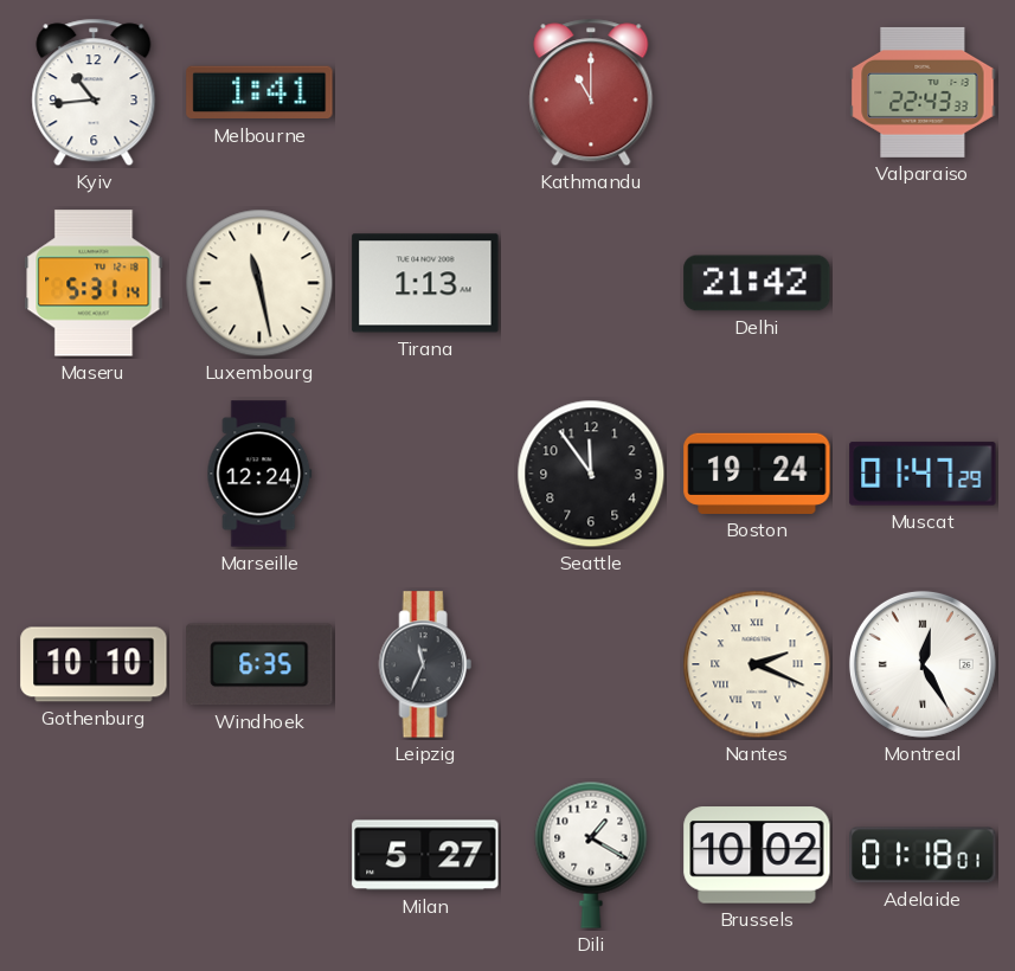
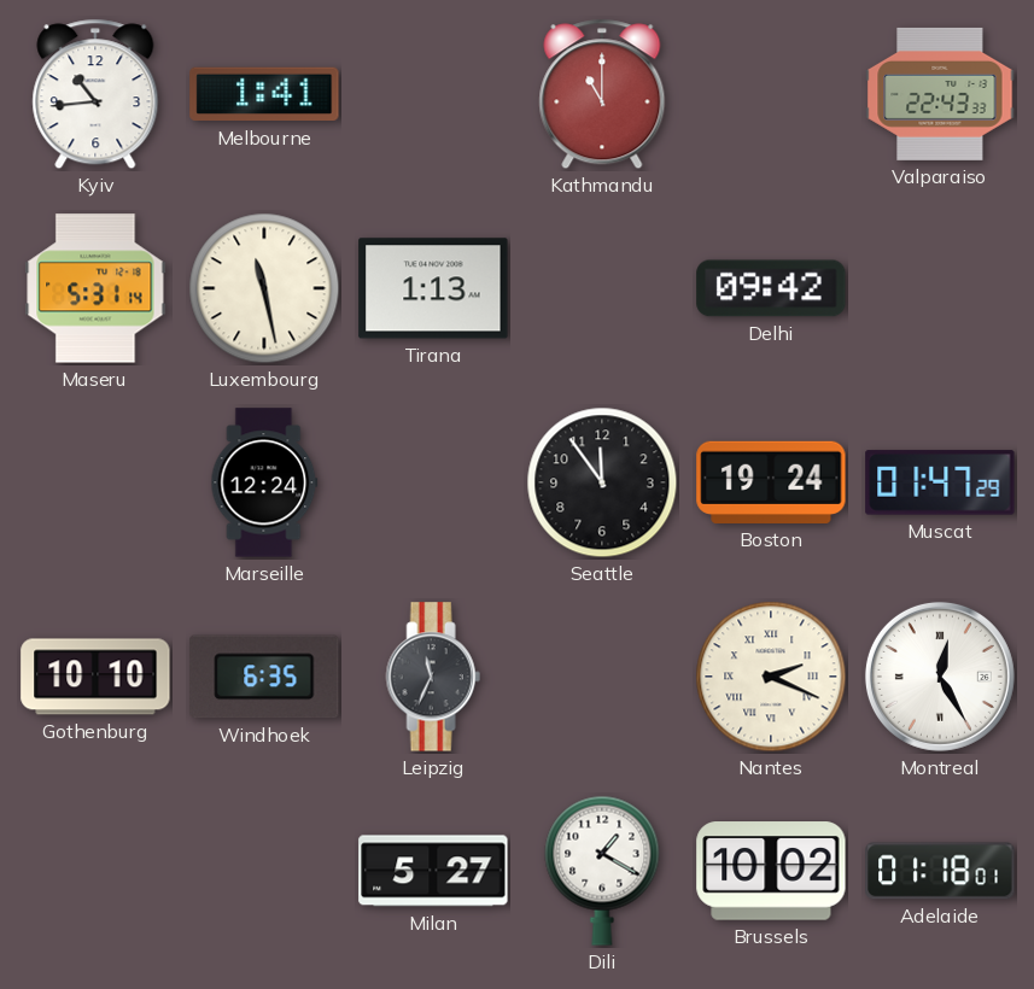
Delhi: 21:42 -> 09:42
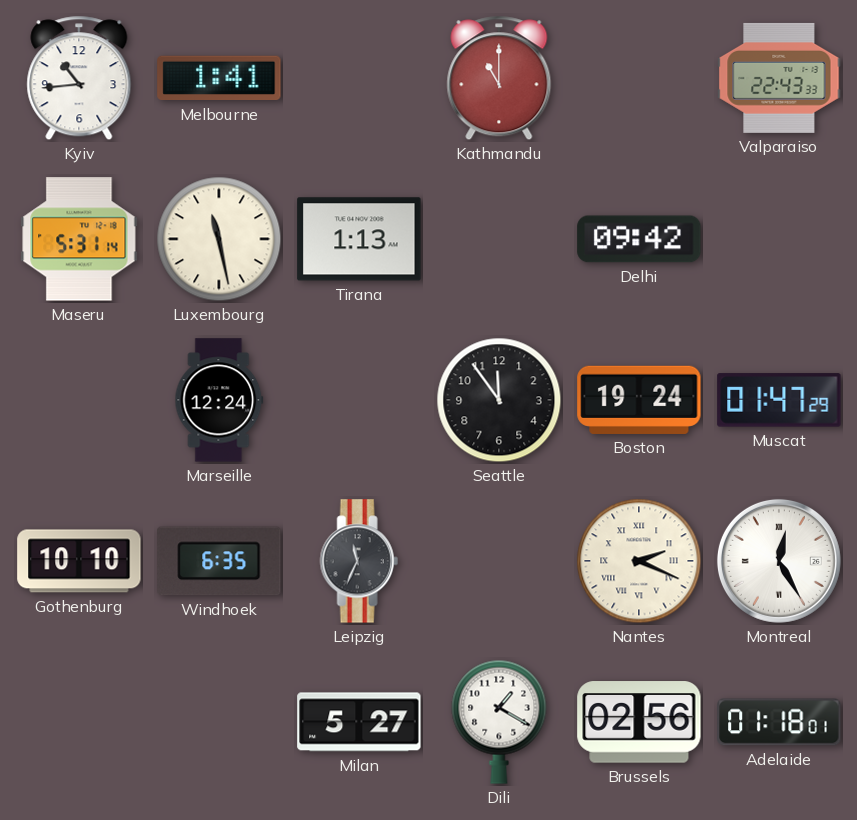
Brussels: 10:02 -> 02:56
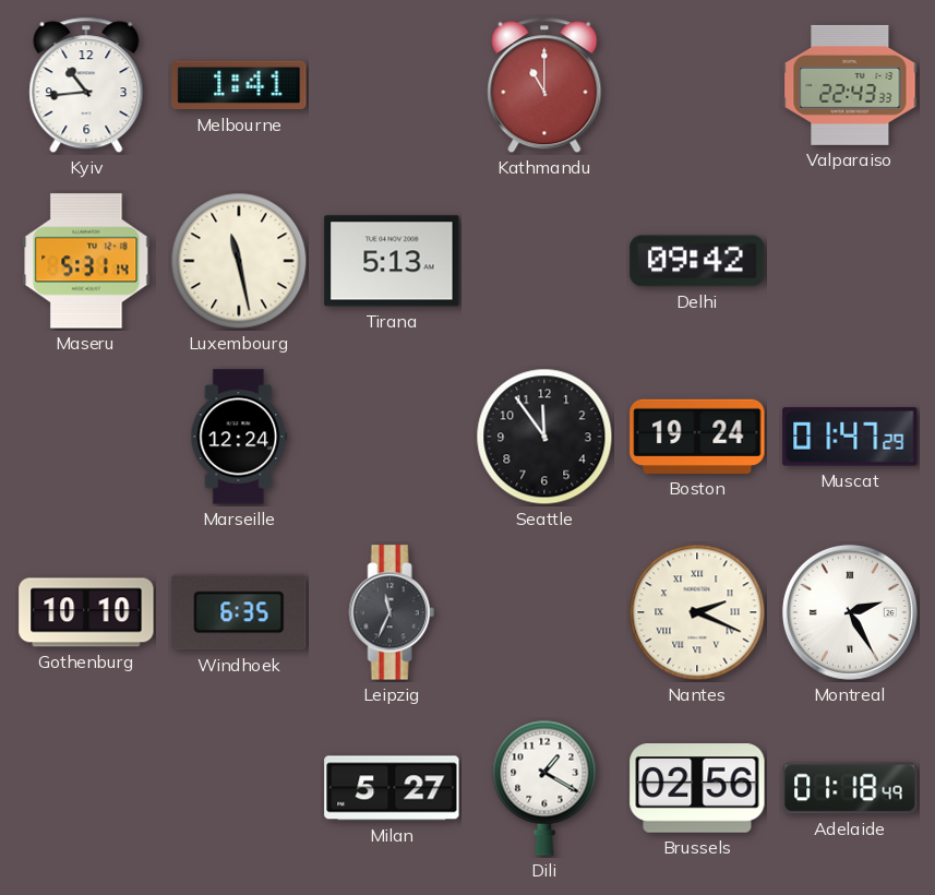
Tirana: 1:13 -> 5:13
Montreal: 12:25 -> 2:25
Adelaide: 01:18:01 -> 01:18:49
